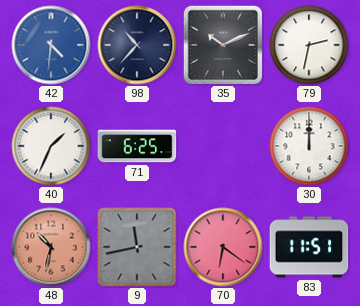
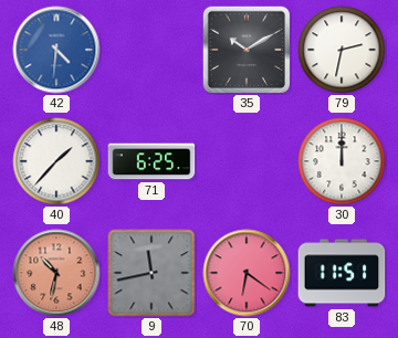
98: 10:37 -> none
35: 10:11 -> 10:10
40: 1:34 -> 1:37
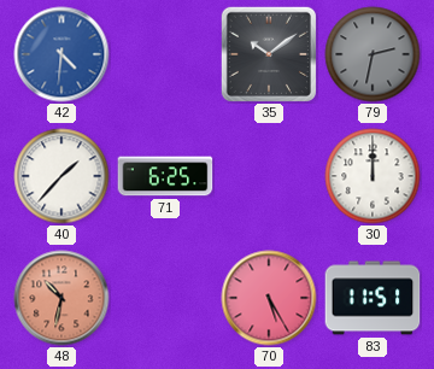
35: 10:10 -> 10:09
79 dial: white -> grey
9: 11:43 -> none
70: 6:21 -> 5:25
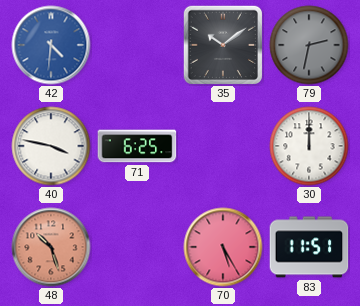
40: 1:37 -> 3:47
48: 10:32 -> 10:27
